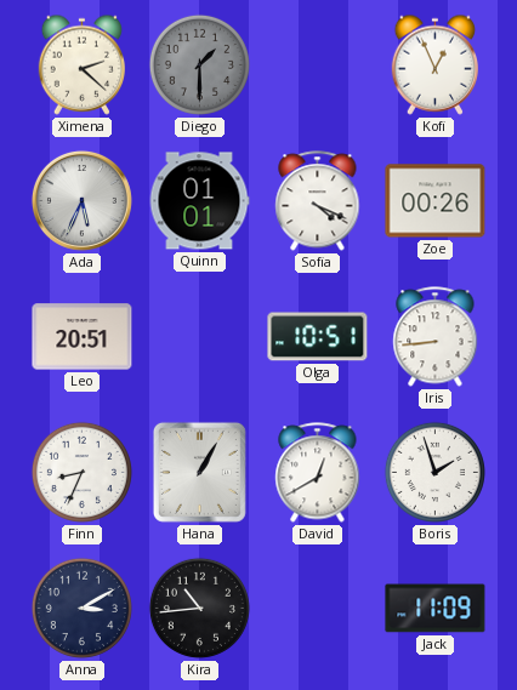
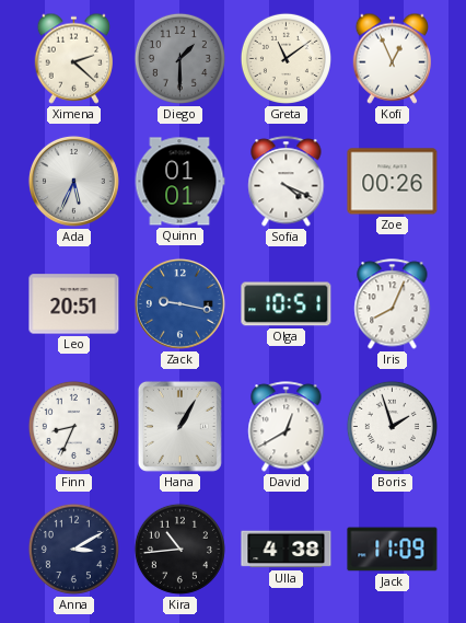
Greta: none -> 11:09
Zack: none -> 9:17
Iris: 8:44 -> 8:04
Ulla: none -> 4:38
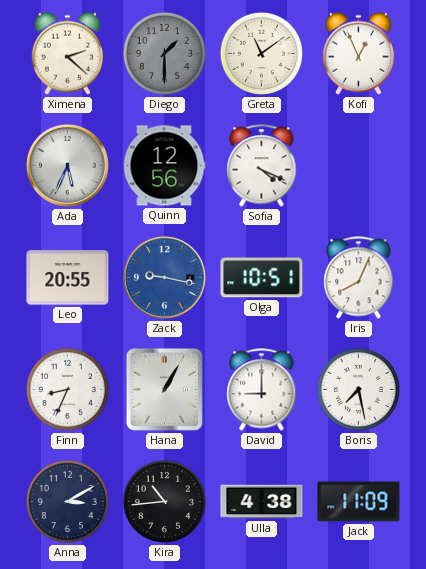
Quinn: 01:01 -> 12:56
Zoe: 00:26 -> none
Leo: 20:51 -> 20:55
David: 12:40 -> 9:00
Boris: 1:57 -> 7:28
